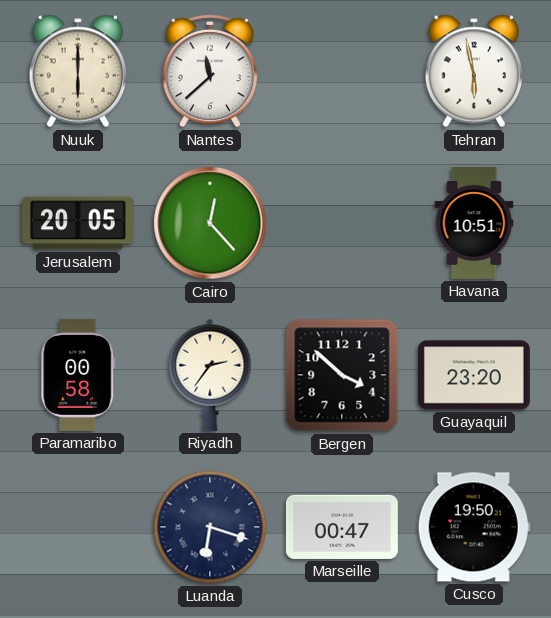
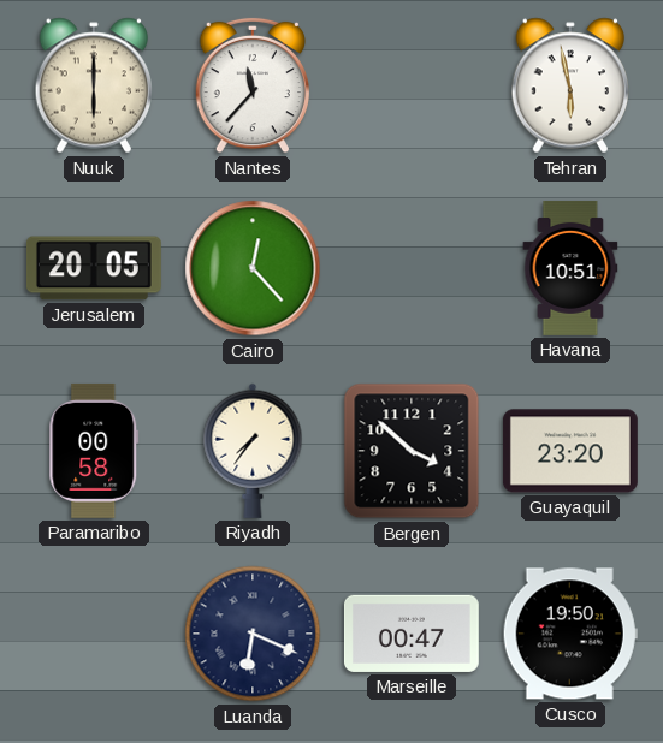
Nantes: 11:38 -> 11:37
Riyadh: 2:36 -> 7:36
Luanda: 6:18 -> 6:19
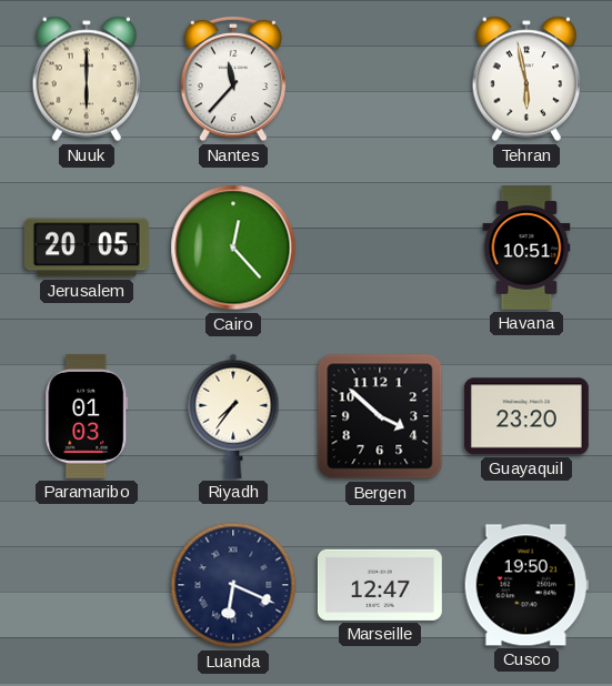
Paramaribo: 00:58 -> 01:03
Marseille: 00:47 -> 12:47
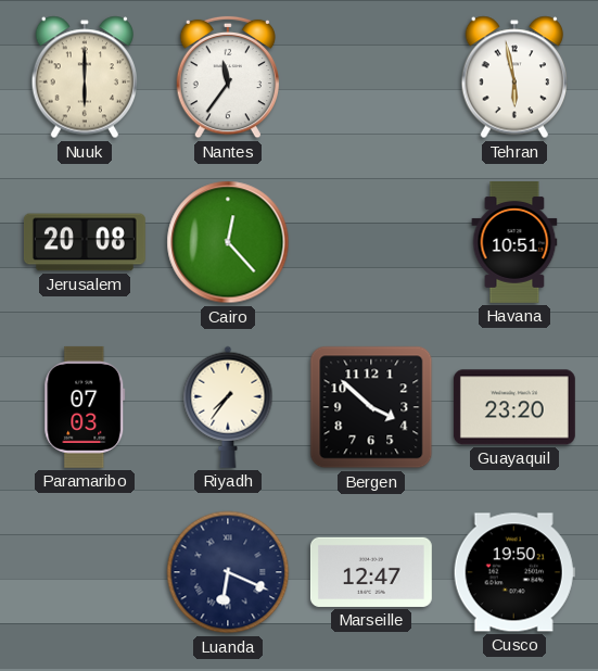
Nantes: 11:37 -> 11:36
Jerusalem: 20:05 -> 20:08
Paramaribo: 01:03 -> 07:03
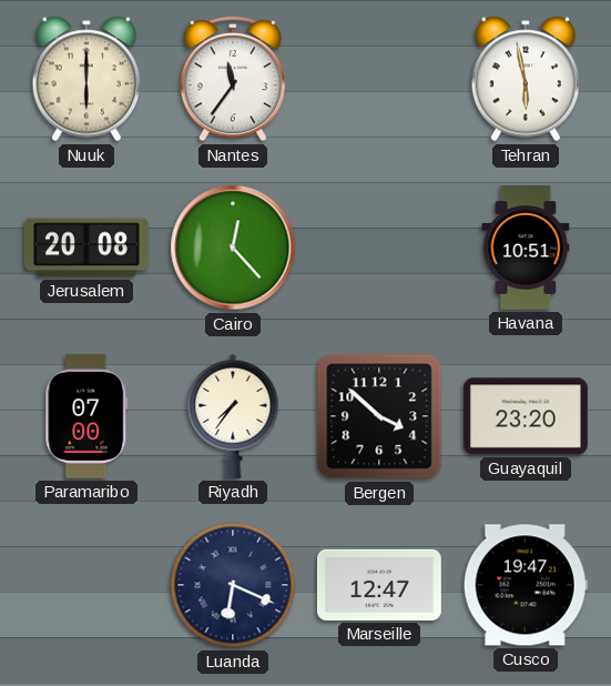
Paramaribo: 07:03 -> 07:00
Cusco: 19:50 -> 19:47
